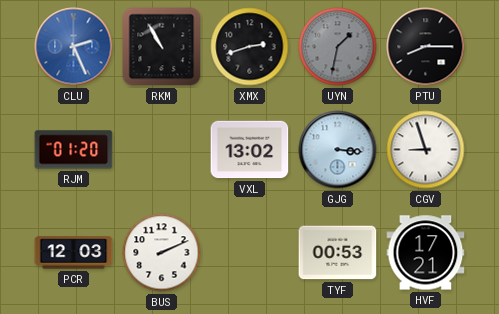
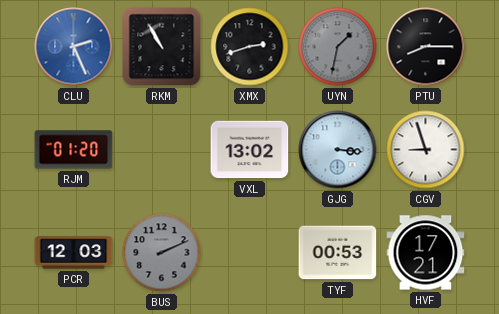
BUS dial: white -> grey
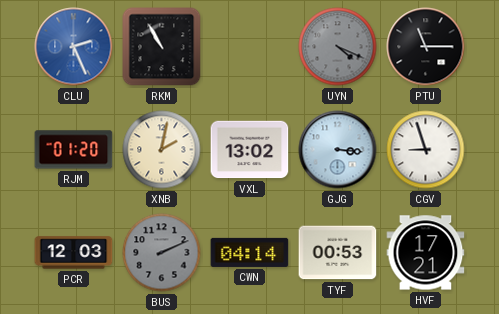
XMX: 2:42 -> none
UYN: 1:32 -> 4:19
PTU: 8:15 -> 11:15
XNB: none -> 2:02
CWN: none -> 04:14
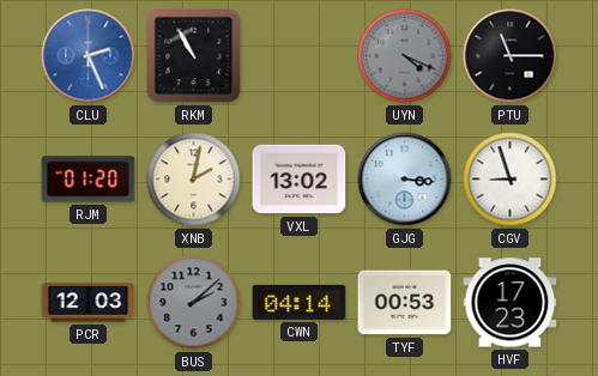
BUS: 2:11 -> 2:08
HVF: 17:21 -> 17:23
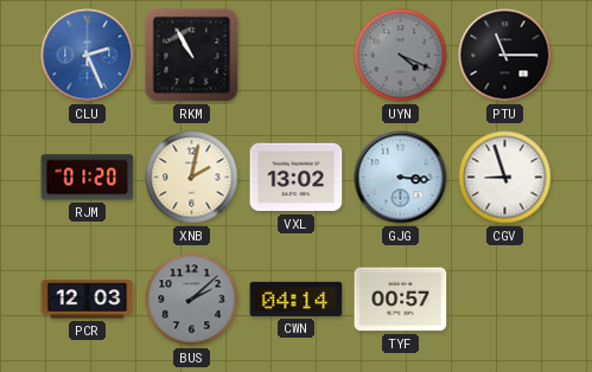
TYF: 00:53 -> 00:57
HVF: 17:23 -> none
